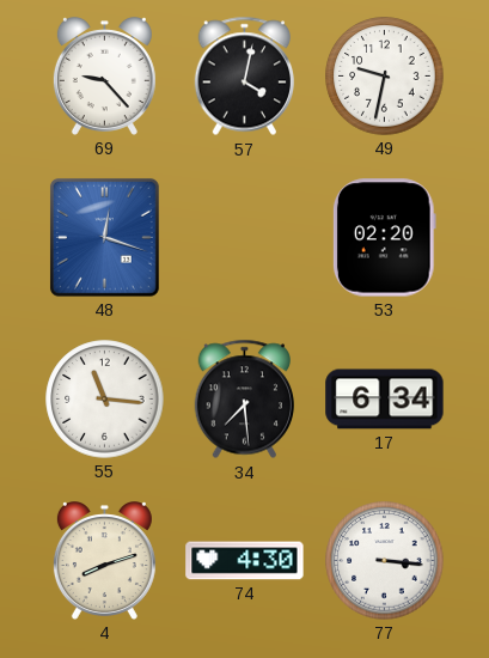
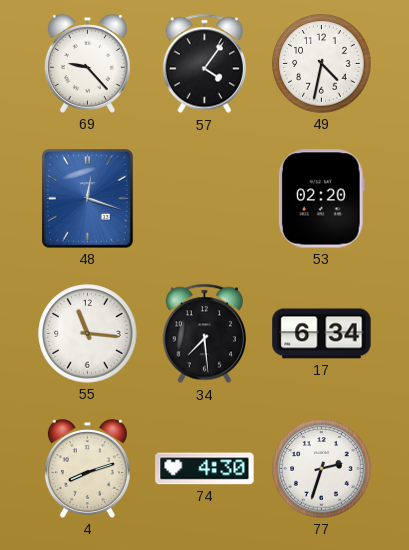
57: 4:02 -> 4:06
49: 9:32 -> 4:32
77: 3:16 -> 2:33
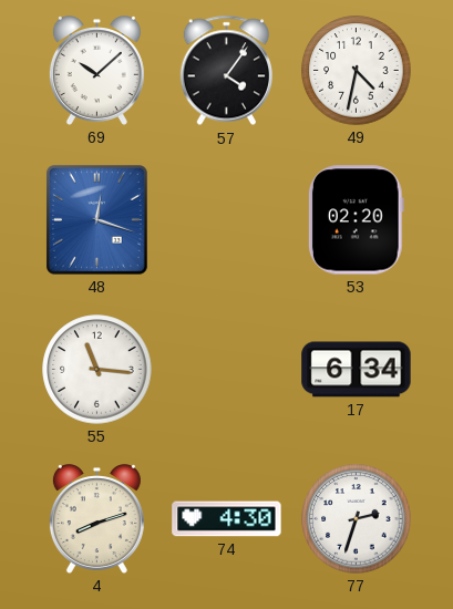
69: 9:23 -> 10:08
34: 7:29 -> none
